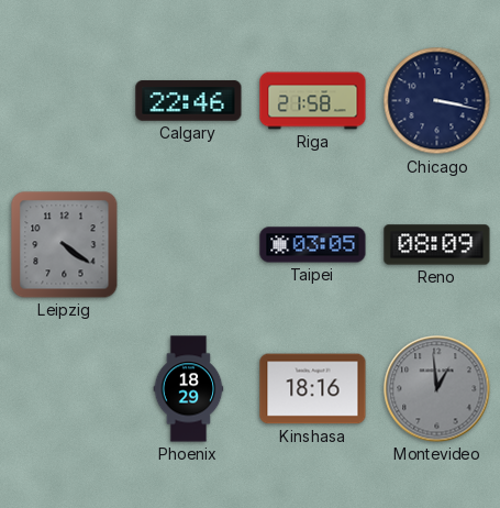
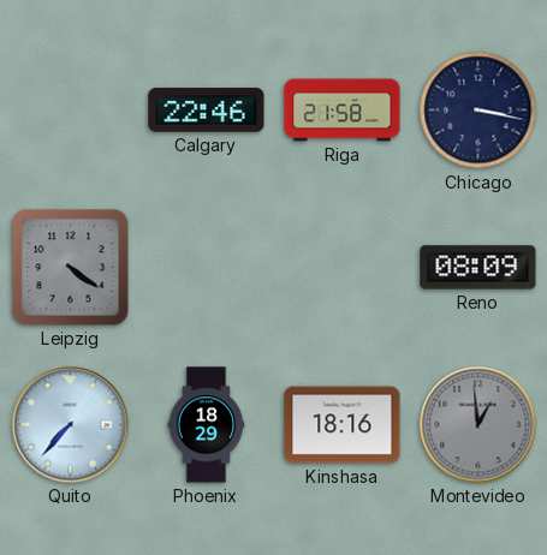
Taipei: 03:05 -> none
Quito: none -> 7:37
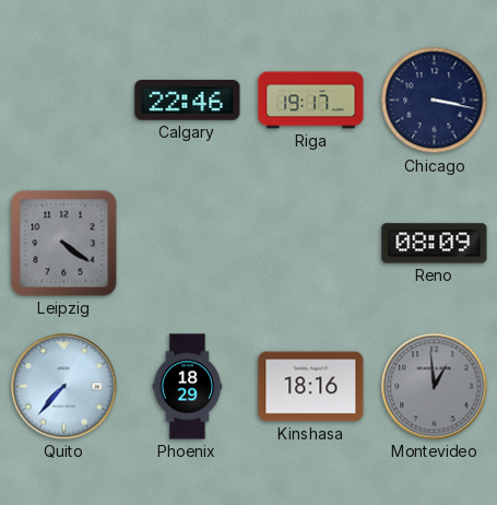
Riga: 21:58 -> 19:17
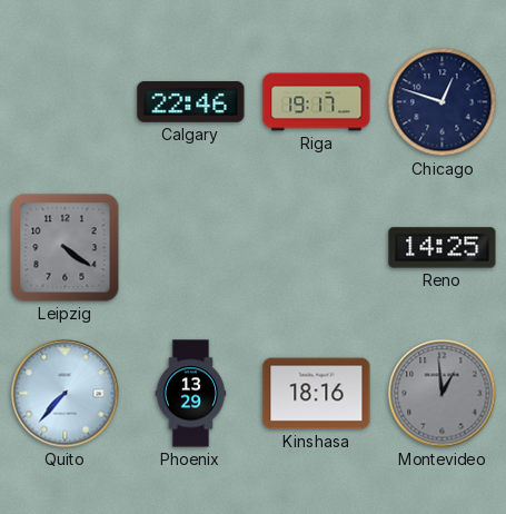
Chicago: 3:17 -> 12:48
Reno: 08:09 -> 14:25
Phoenix: 18:29 -> 13:29
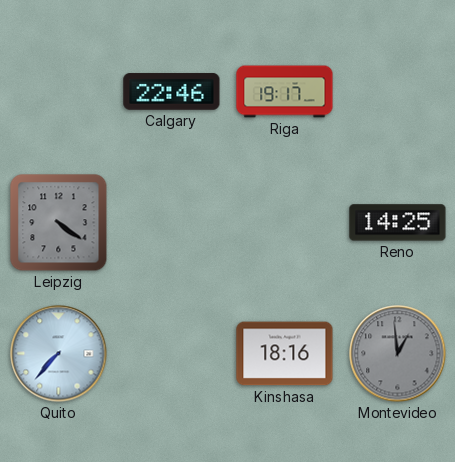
Chicago: 12:48 -> none
Phoenix: 13:29 -> none
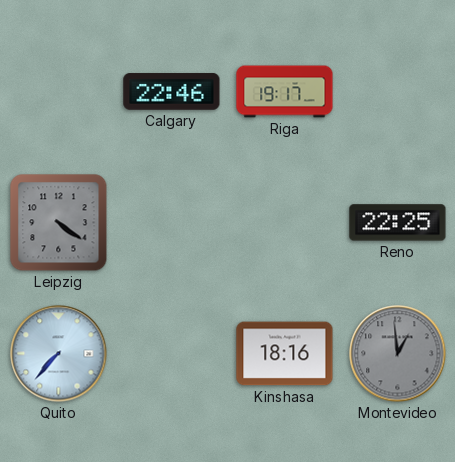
Reno: 14:25 -> 22:25
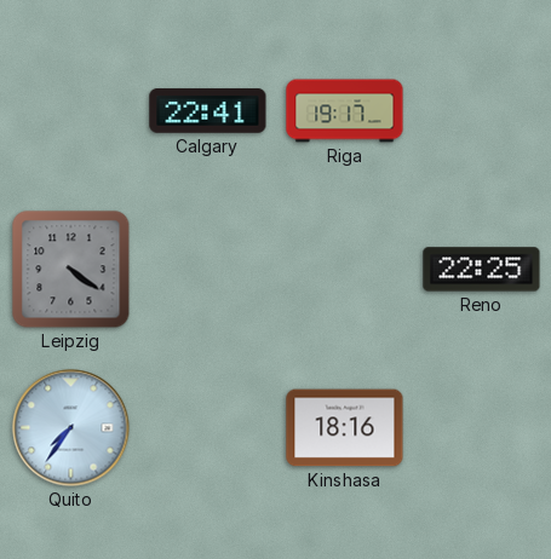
Calgary: 22:46 -> 22:41
Quito: 7:37 -> 7:36
Montevideo: 12:59 -> none
